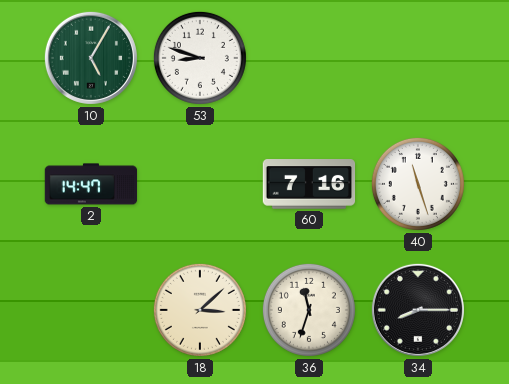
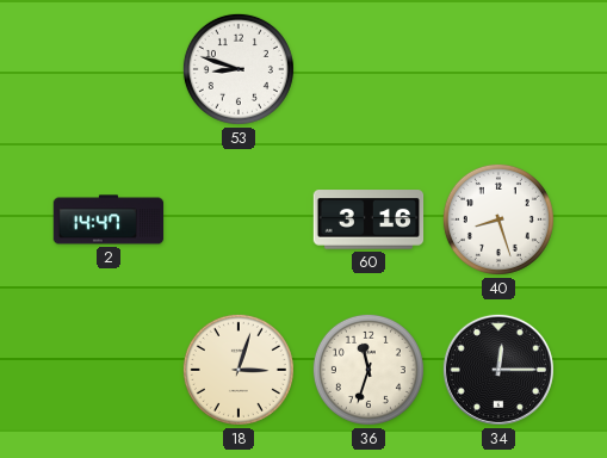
10: 5:05 -> none
60: 7:16 -> 3:16
40: 11:27 -> 8:27
18: 3:08 -> 3:03
34: 8:15 -> 12:15
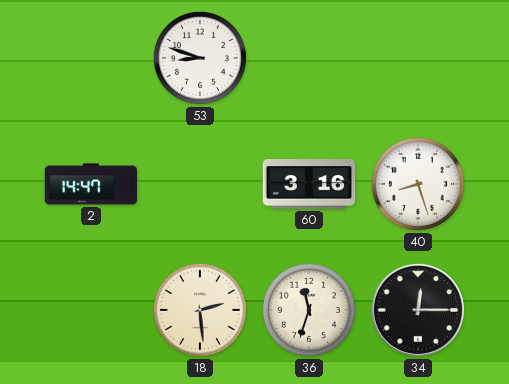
18: 3:03 -> 2:29
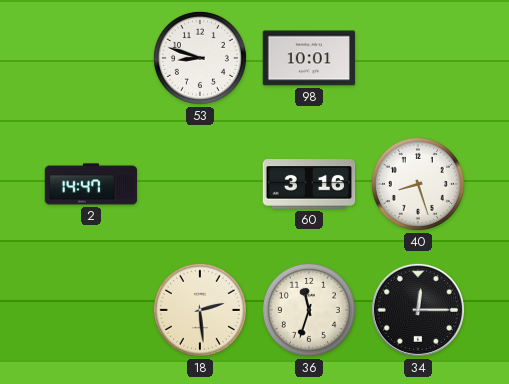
98: none -> 10:01
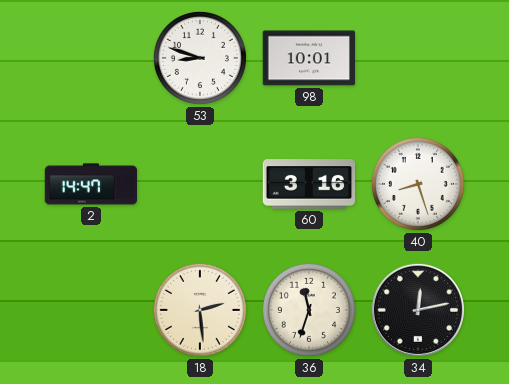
34: 12:15 -> 12:13
